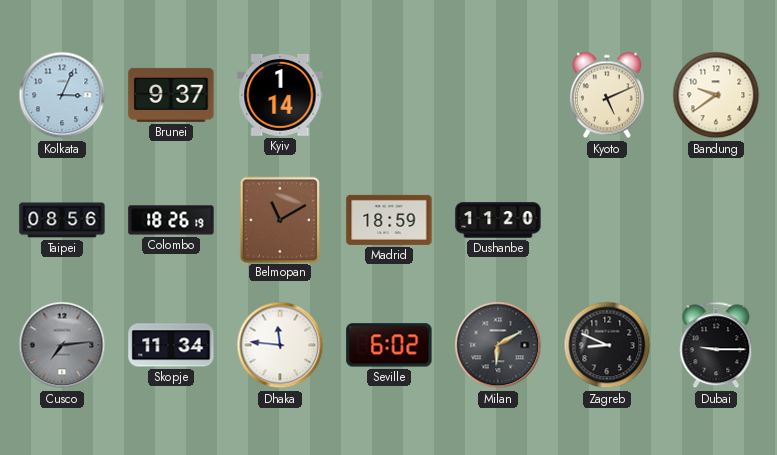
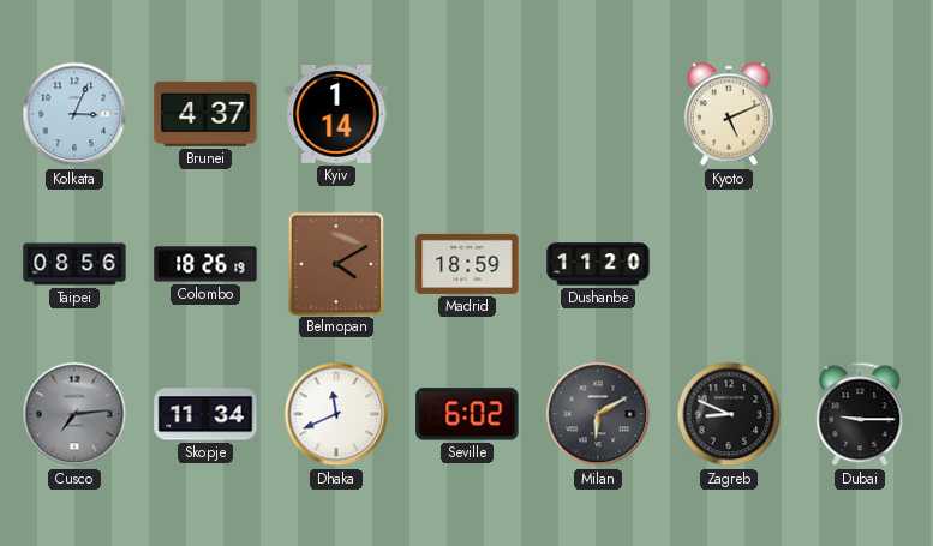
Brunei: 9:37 -> 4:37
Bandung: 9:39 -> none
Belmopan: 11:10 -> 4:10
Dhaka: 11:46 -> 11:41
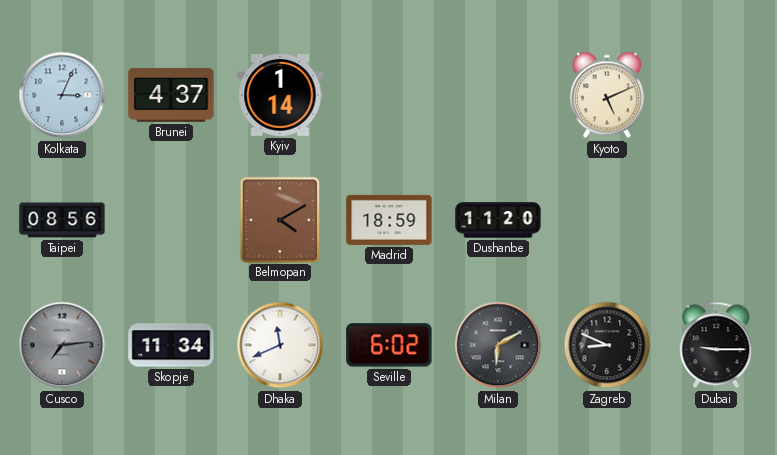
Colombo: 18:26 -> none
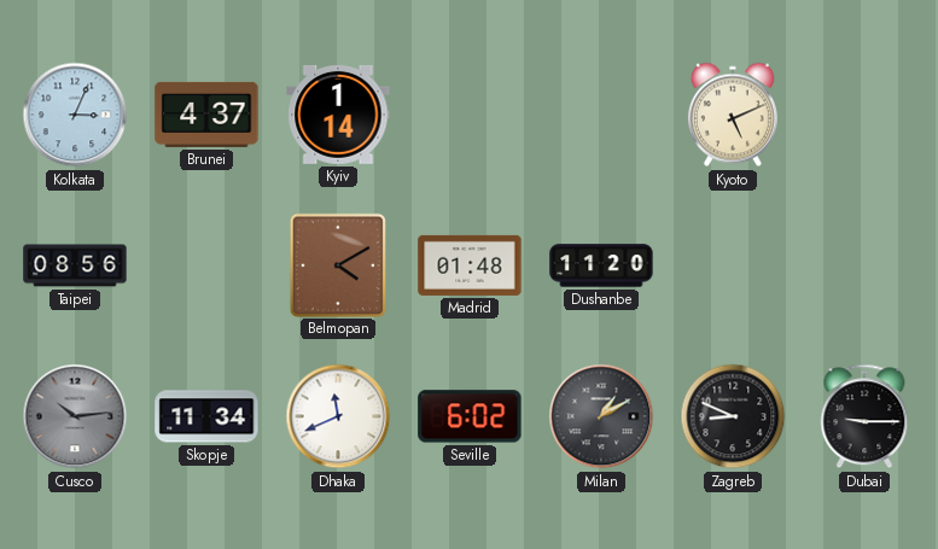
Madrid: 18:59 -> 01:48
Cusco: 7:14 -> 10:14
Milan: 6:10 -> 1:10
